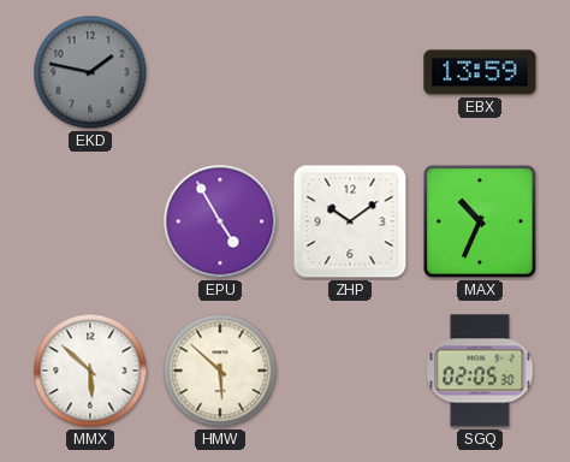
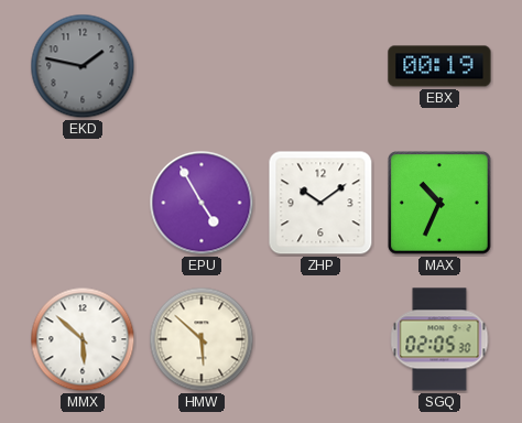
EBX: 13:59 -> 00:19
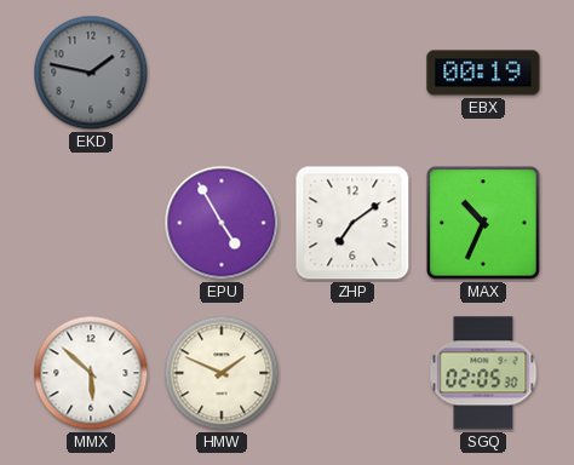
ZHP: 10:09 -> 7:09
HMW: 5:52 -> 1:49
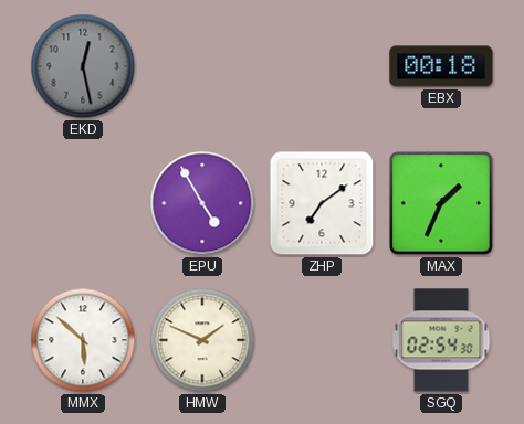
EKD: 1:47 -> 12:28
EBX: 00:19 -> 00:18
MAX: 10:34 -> 1:34
SGQ: 02:05 -> 02:54
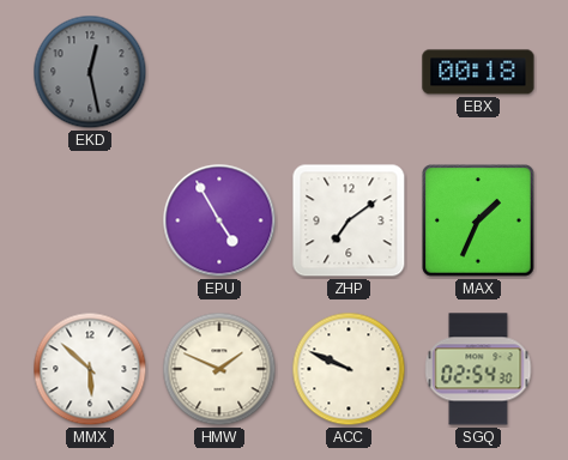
ACC: none -> 9:49
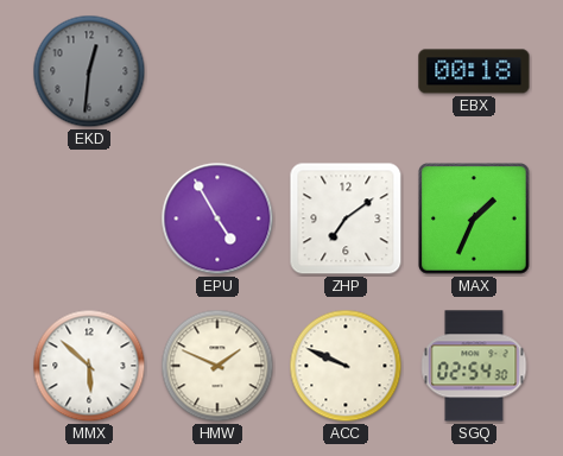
EKD: 12:28 -> 12:31
